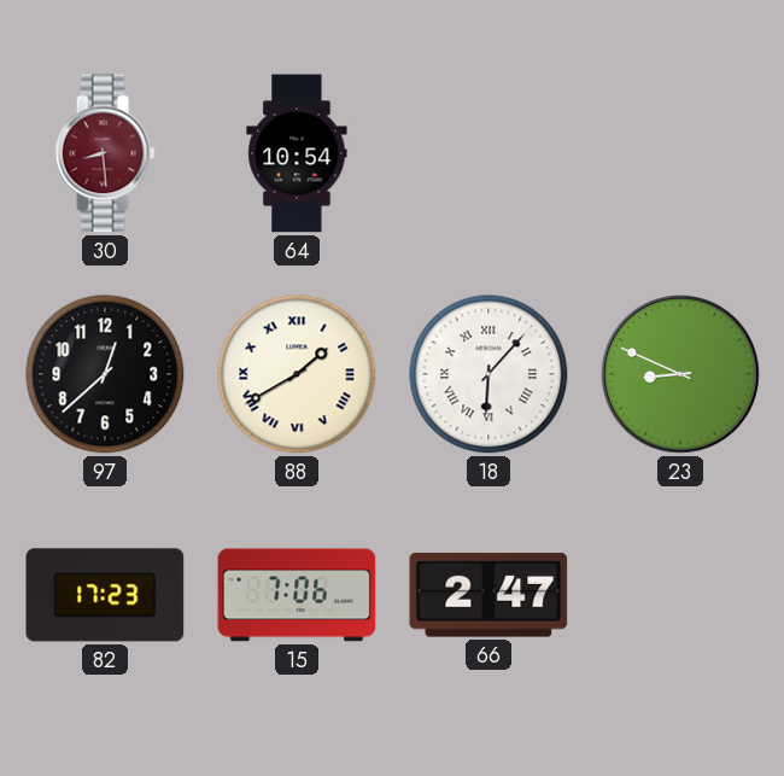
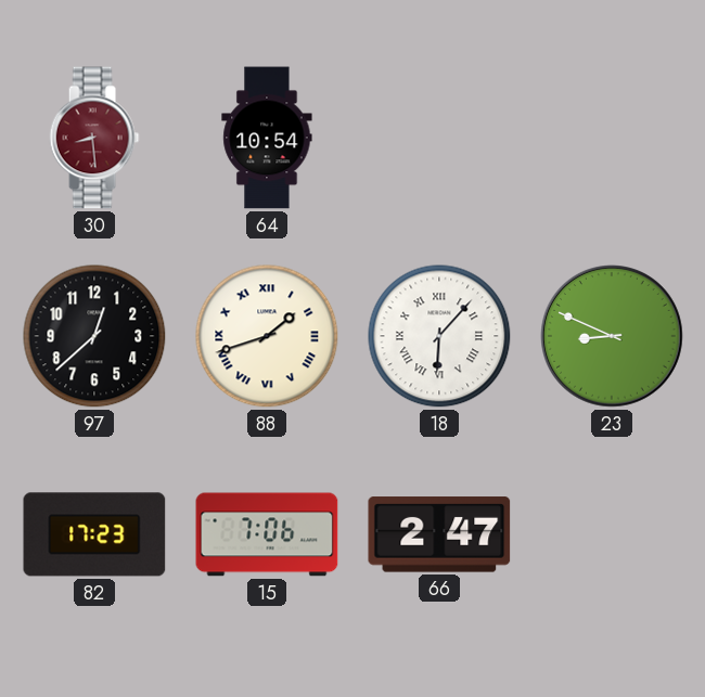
88: 1:40 -> 1:42
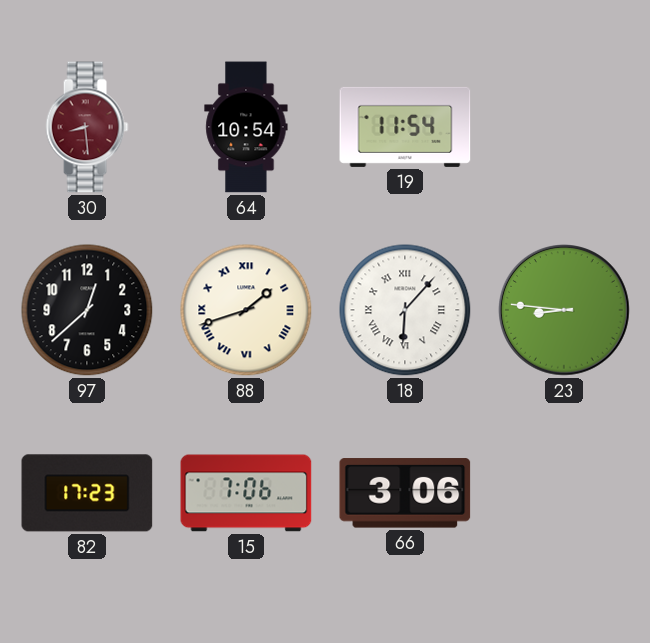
19: none -> 11:54
23: 8:49 -> 8:46
66: 2:47 -> 3:06
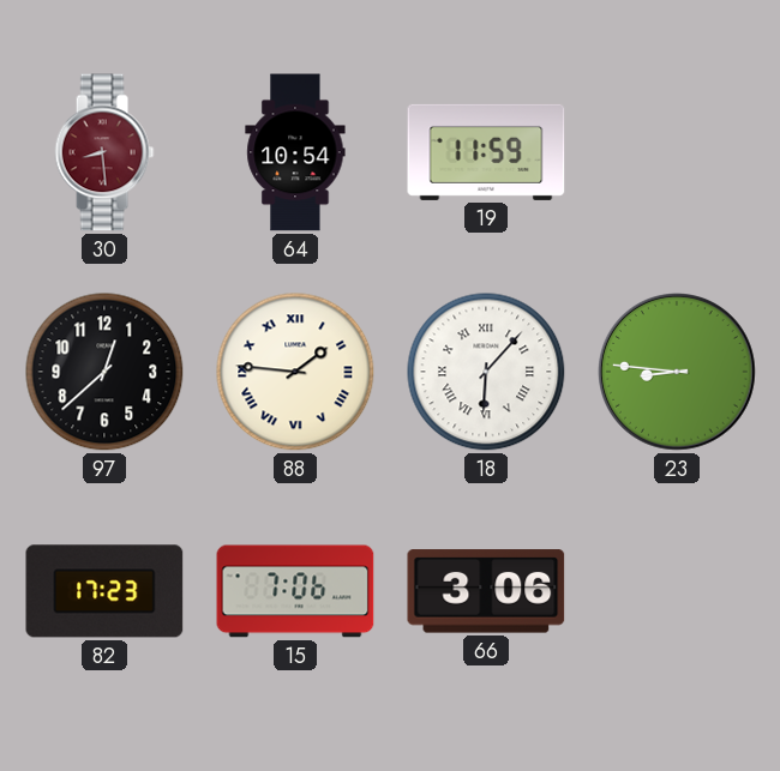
19: 11:54 -> 11:59
88: 1:42 -> 1:46
